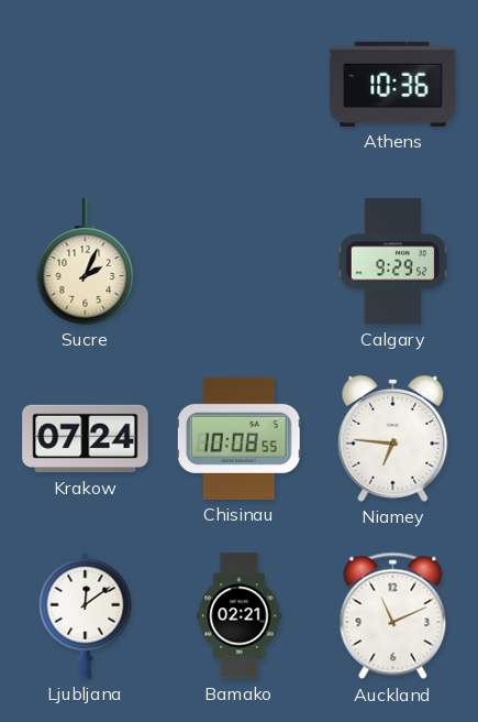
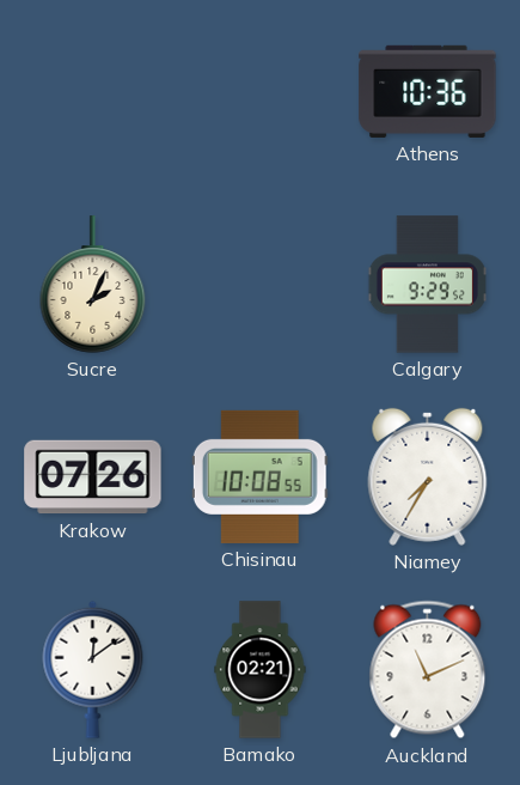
Krakow: 07:24 -> 07:26
Niamey: 6:46 -> 7:35
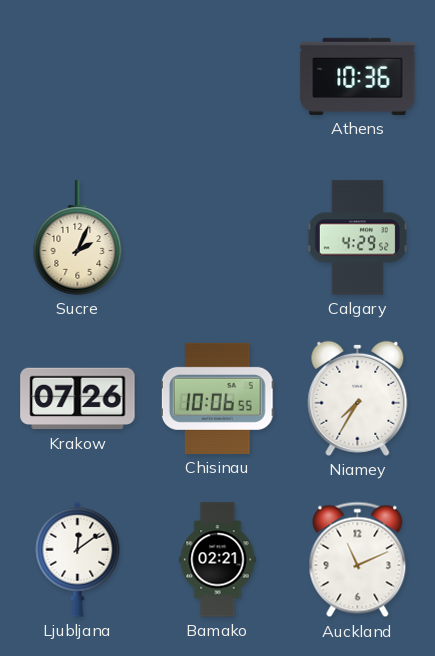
Calgary: 9:29 -> 4:29
Chisinau: 10:08 -> 10:06
